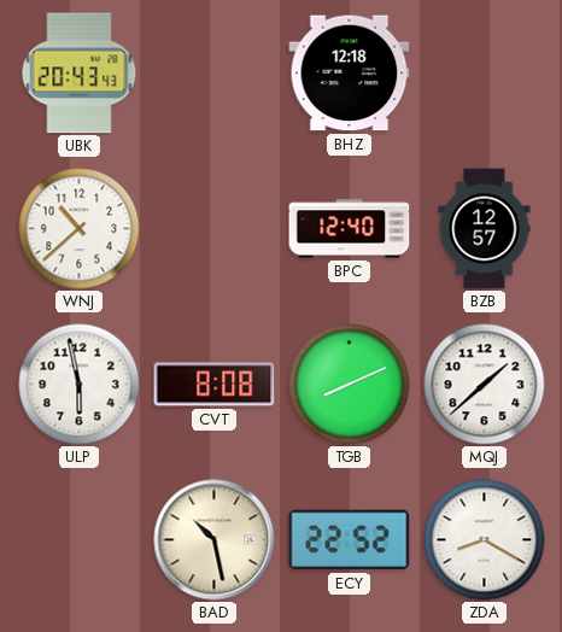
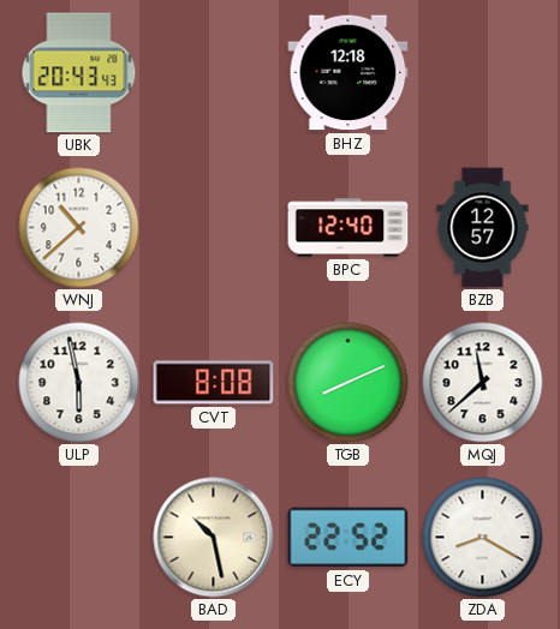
MQJ: 1:38 -> 11:38
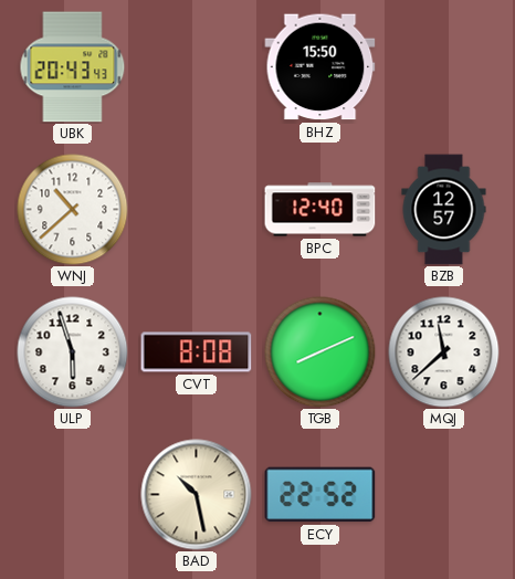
BHZ: 12:18 -> 15:50
ULP: 5:58 -> 5:57
ZDA: 8:20 -> none
